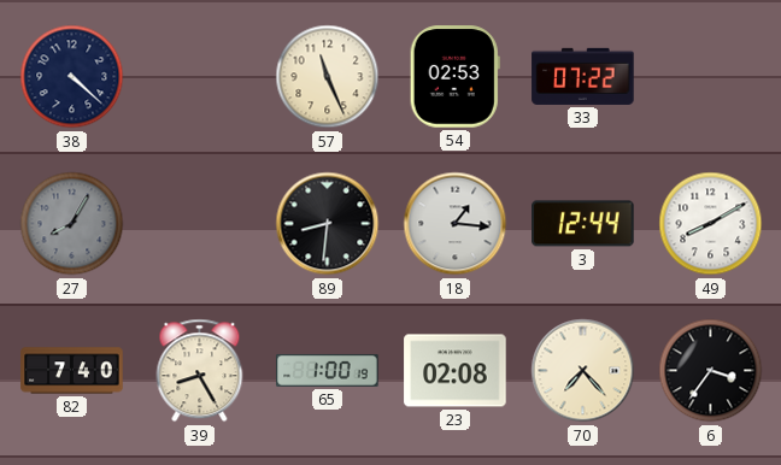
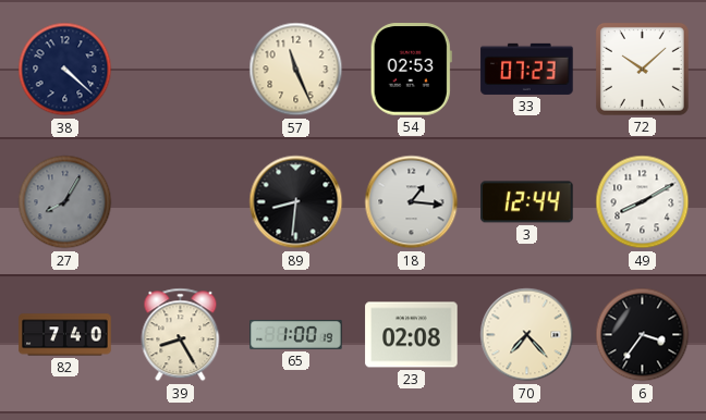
33: 07:22 -> 07:23
72: none -> 10:08
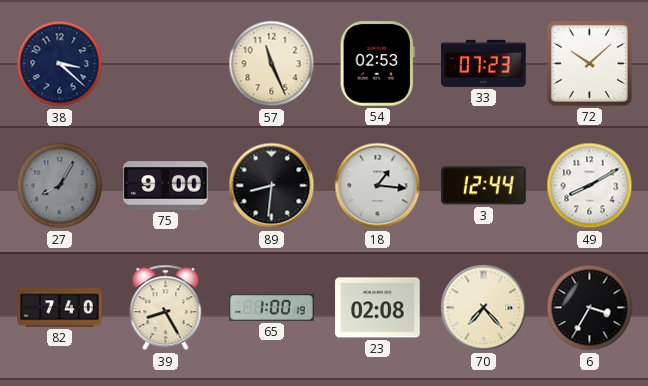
38: 4:22 -> 3:22
75: none -> 9:00
6: 3:36 -> 3:35
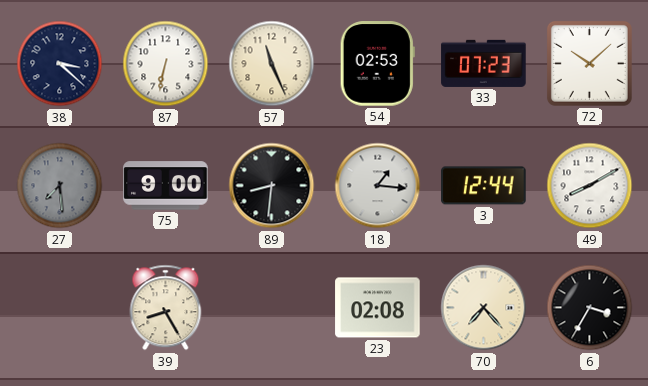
87: none -> 6:32
27: 8:05 -> 7:29
82: 7:40 -> none
65: 1:00 -> none
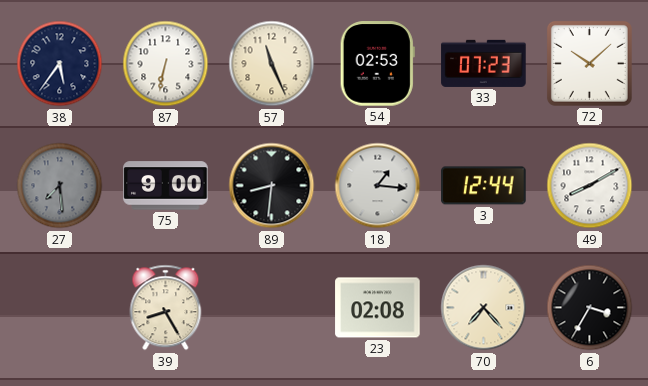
38: 3:22 -> 5:36
